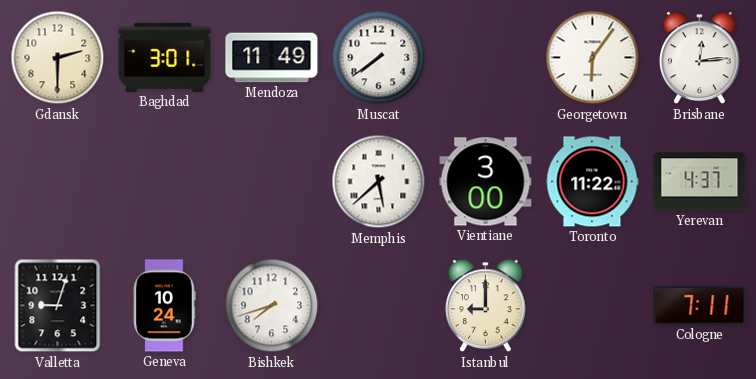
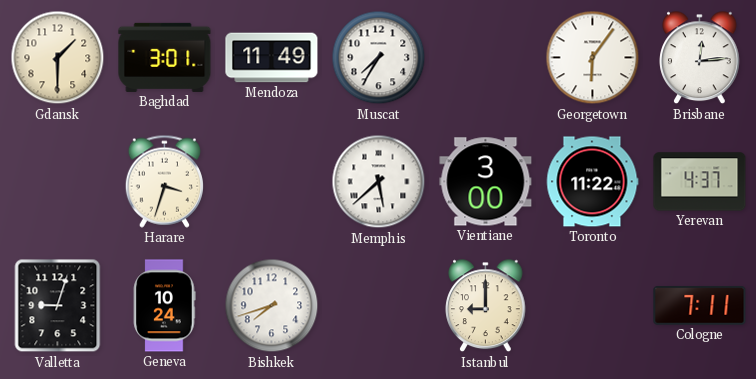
Gdansk: 2:30 -> 1:30
Muscat: 7:39 -> 7:35
Harare: none -> 3:33
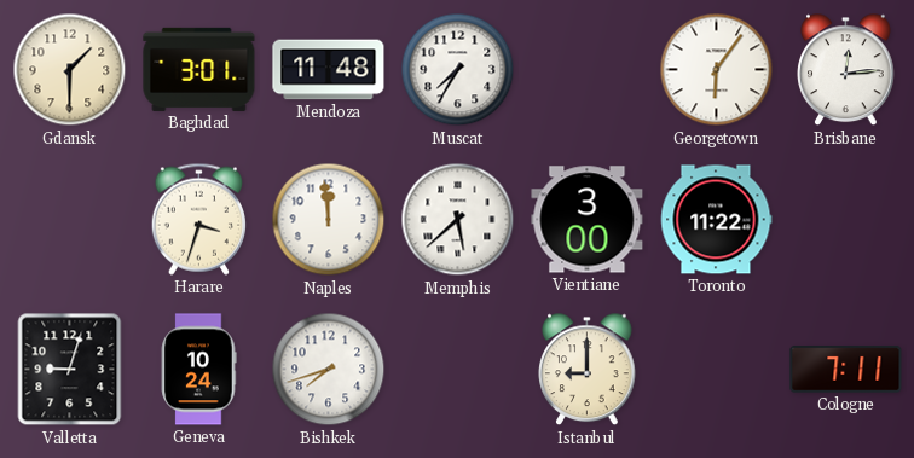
Mendoza: 11:49 -> 11:48
Naples: none -> 11:59
Yerevan: 4:37 -> none
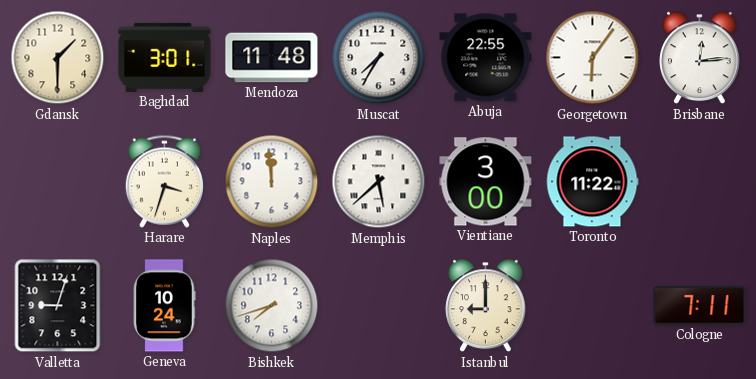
Abuja: none -> 22:55
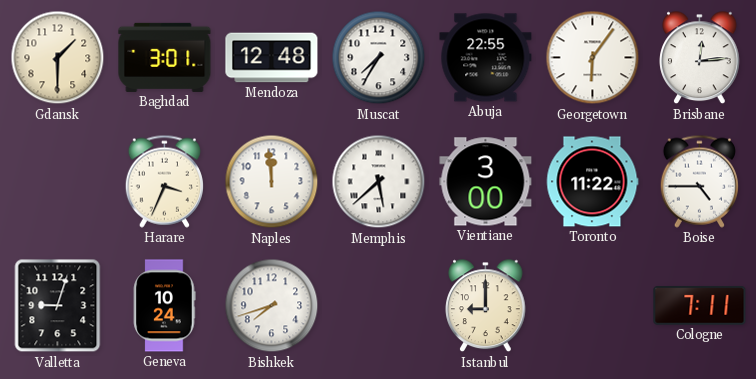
Mendoza: 11:48 -> 12:48
Harare: 3:33 -> 3:34
Boise: none -> 4:45
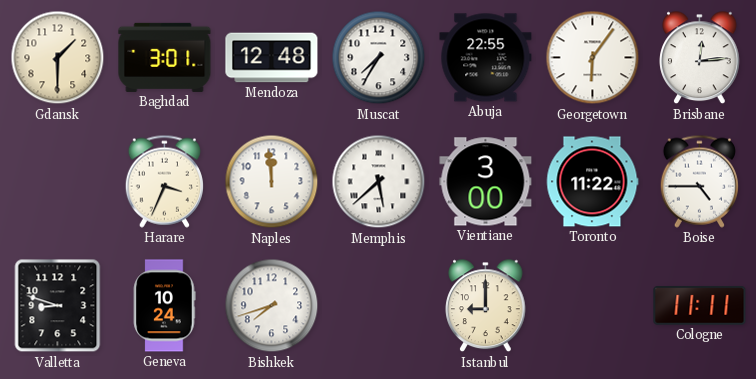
Valletta: 9:03 -> 8:48
Cologne: 7:11 -> 11:11
